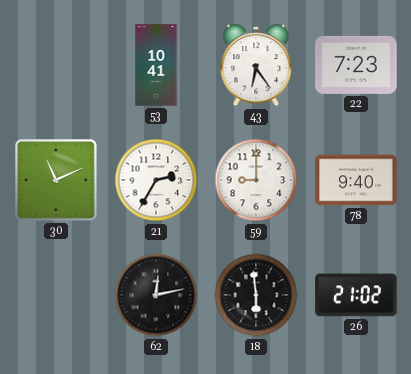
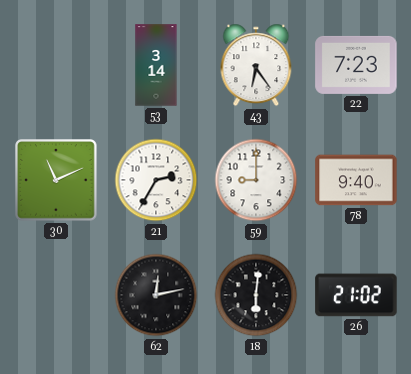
53: 10:41 -> 3:14
18: 5:59 -> 6:01
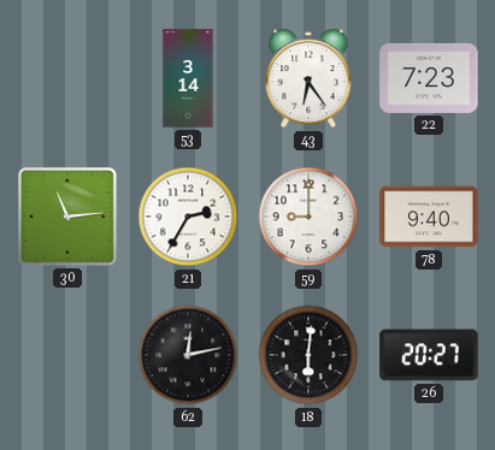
30: 11:11 -> 11:14
26: 21:02 -> 20:27
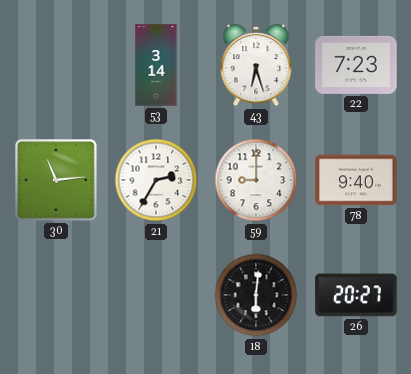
43: 6:24 -> 6:27
62: 12:13 -> none
